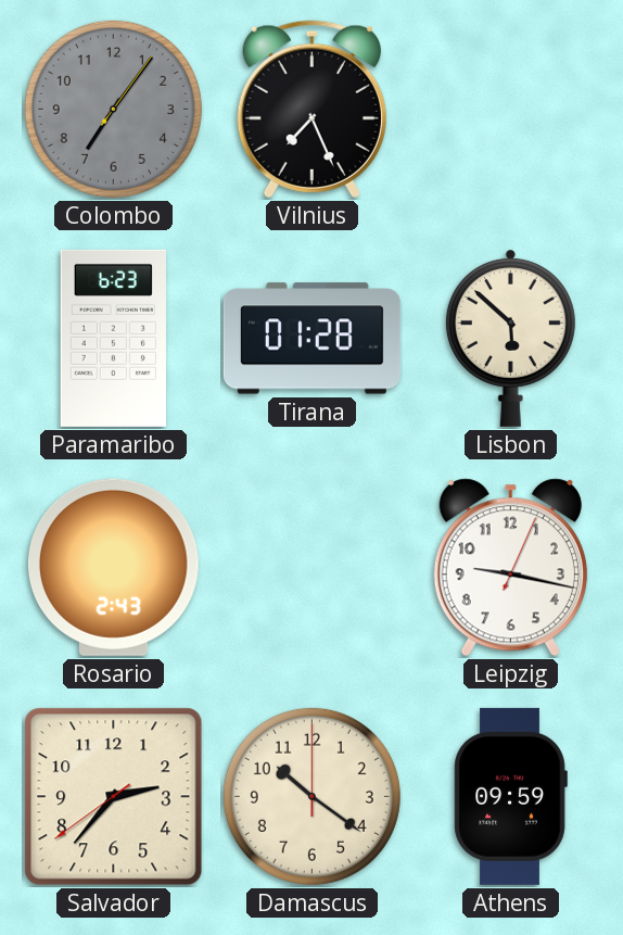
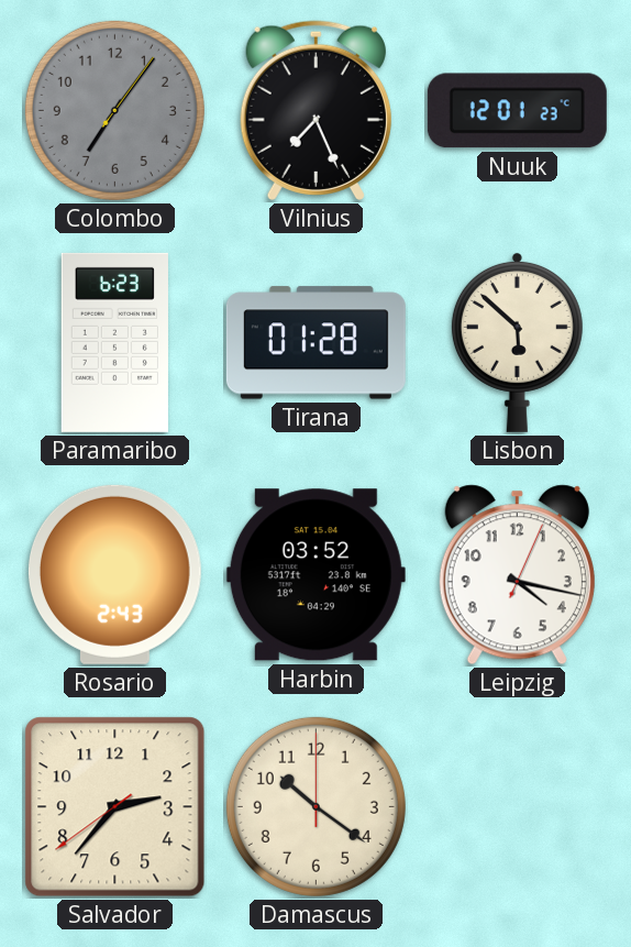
Nuuk: none -> 12:01
Harbin: none -> 03:52
Leipzig: 9:17 -> 4:17
Athens: 09:59 -> none
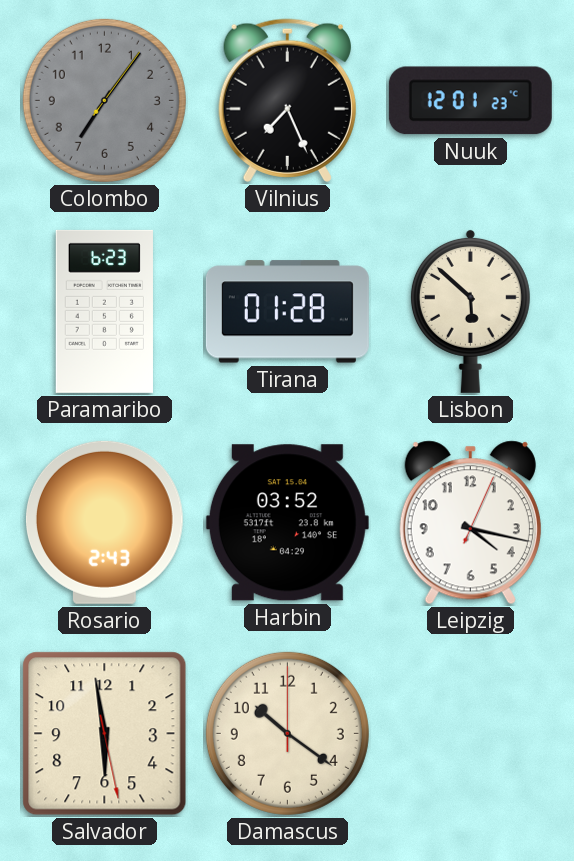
Salvador: 2:36 -> 5:58
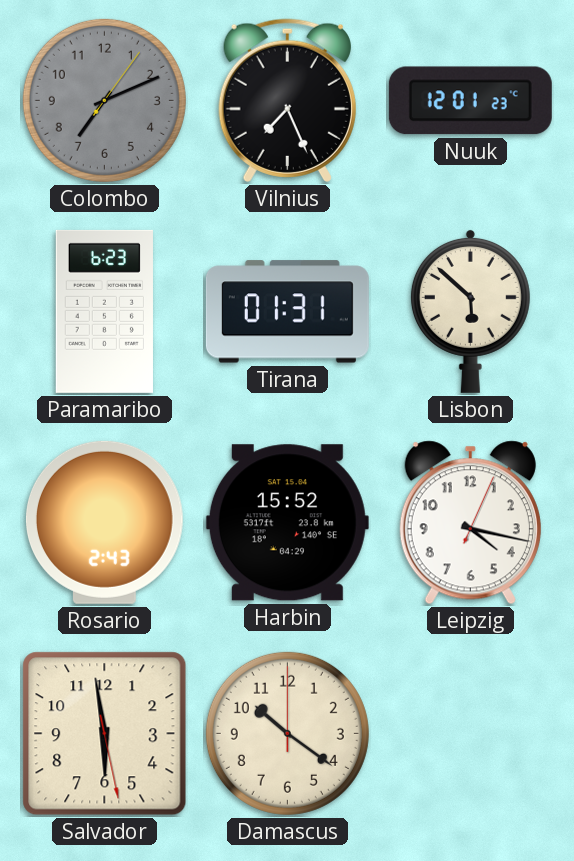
Colombo: 7:06 -> 7:11
Tirana: 01:28 -> 01:31
Harbin: 03:52 -> 15:52
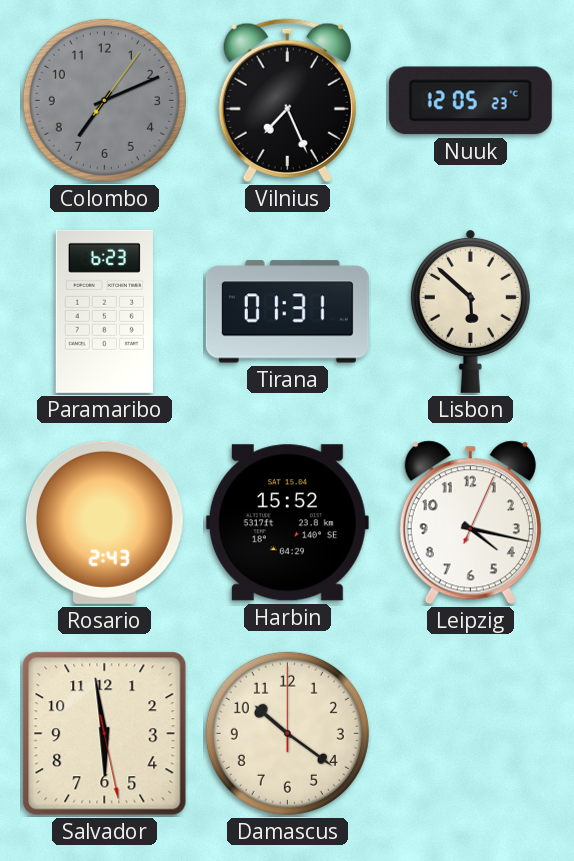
Nuuk: 12:01 -> 12:05
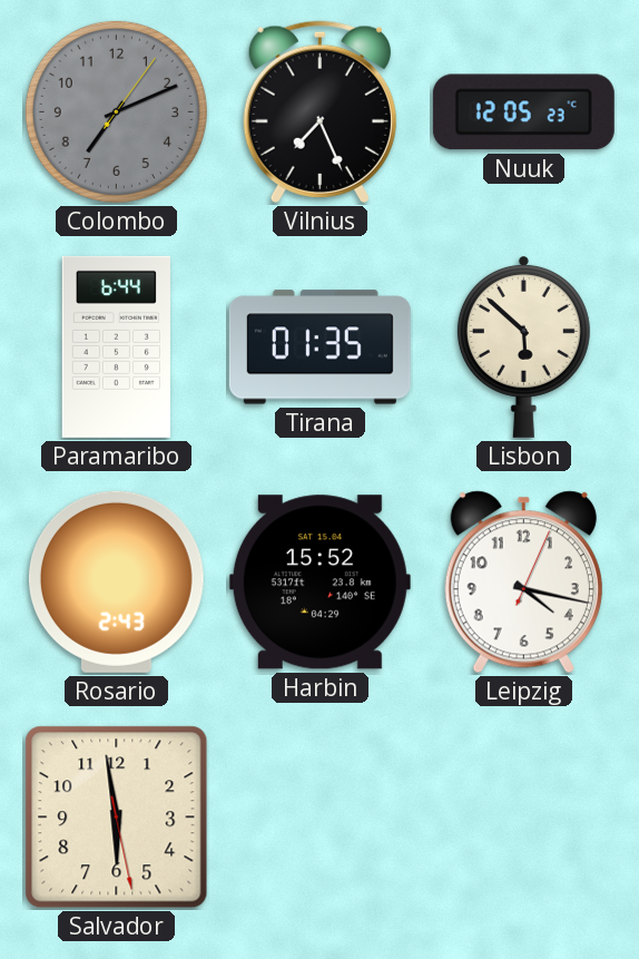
Paramaribo: 6:23 -> 6:44
Tirana: 01:31 -> 01:35
Damascus: 10:21 -> none
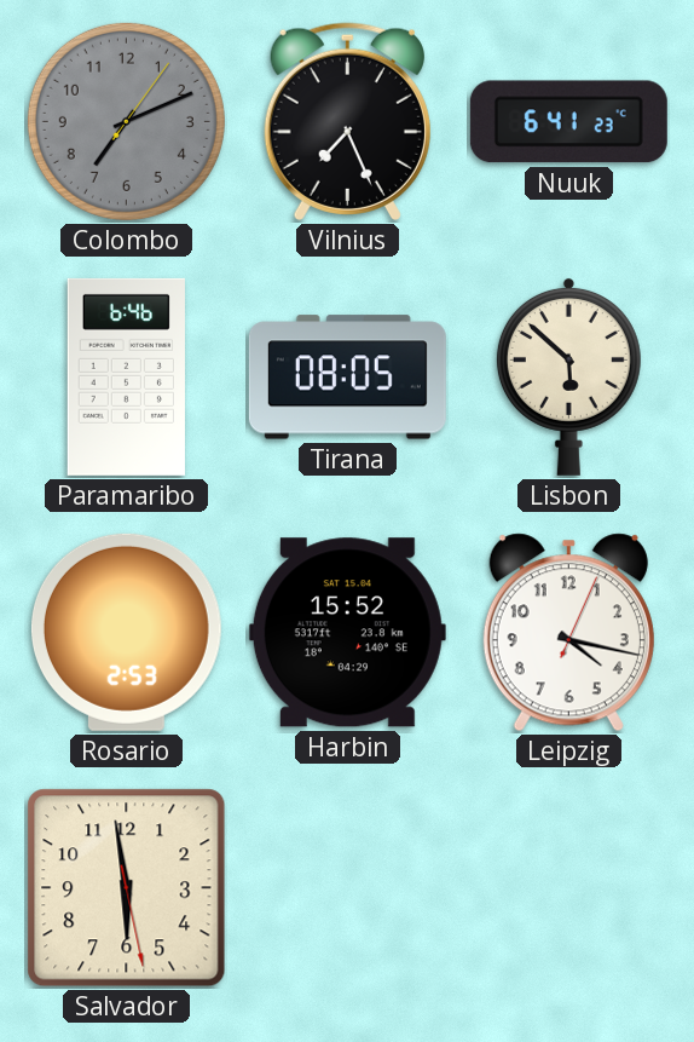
Nuuk: 12:05 -> 6:41
Paramaribo: 6:44 -> 6:46
Tirana: 01:35 -> 08:05
Rosario: 2:43 -> 2:53
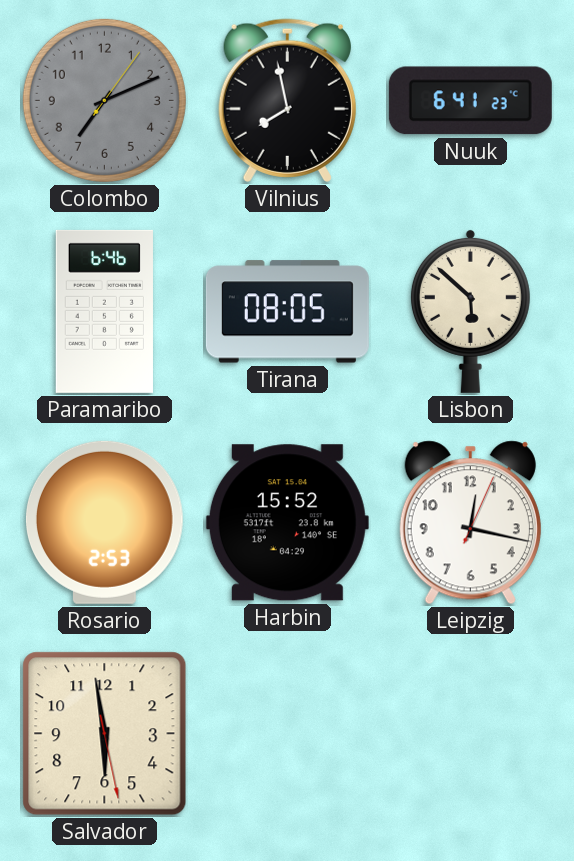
Vilnius: 7:26 -> 7:58
Leipzig: 4:17 -> 12:17
